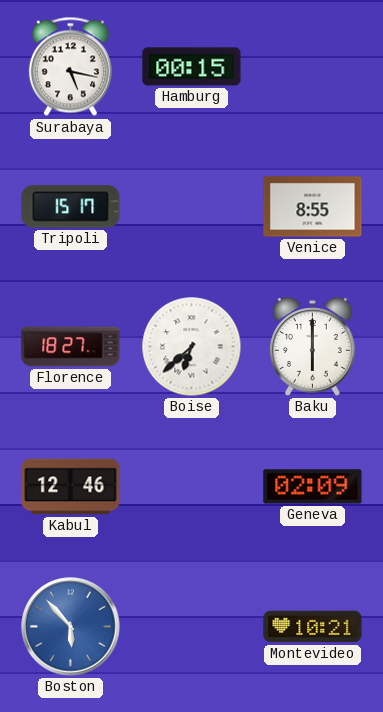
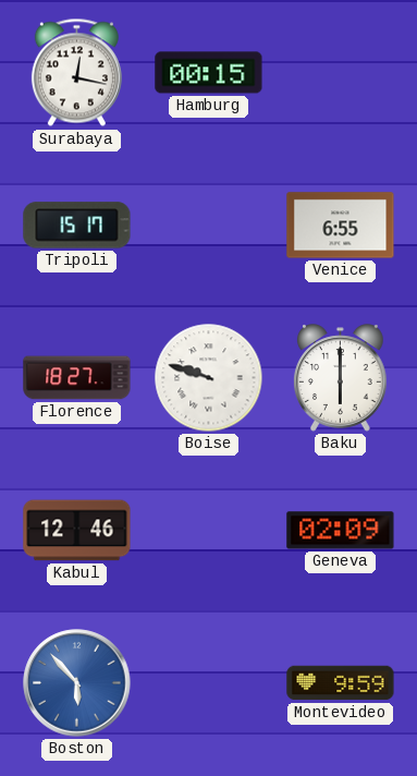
Surabaya: 5:17 -> 12:17
Venice: 8:55 -> 6:55
Boise: 6:38 -> 9:48
Montevideo: 10:21 -> 9:59
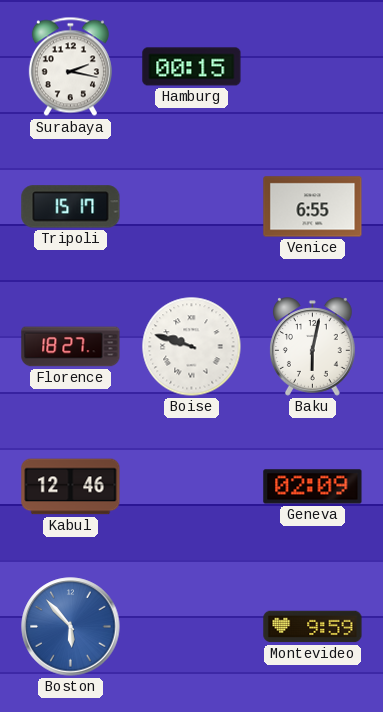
Surabaya: 12:17 -> 2:17
Baku: 6:00 -> 6:02
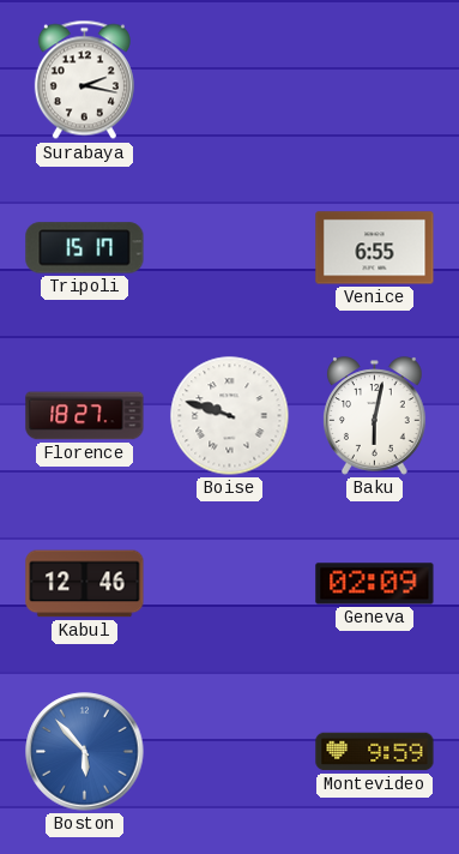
Hamburg: 00:15 -> none
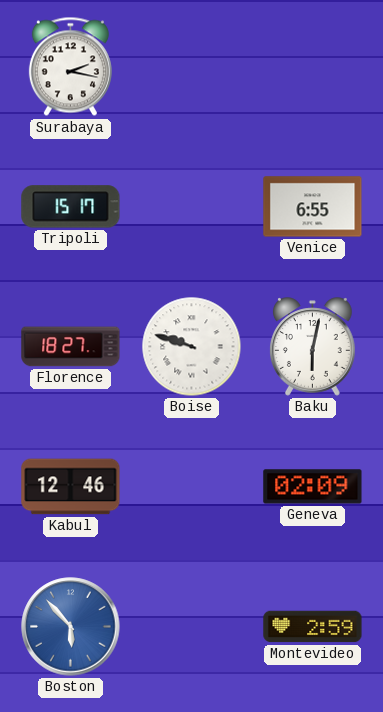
Montevideo: 9:59 -> 2:59
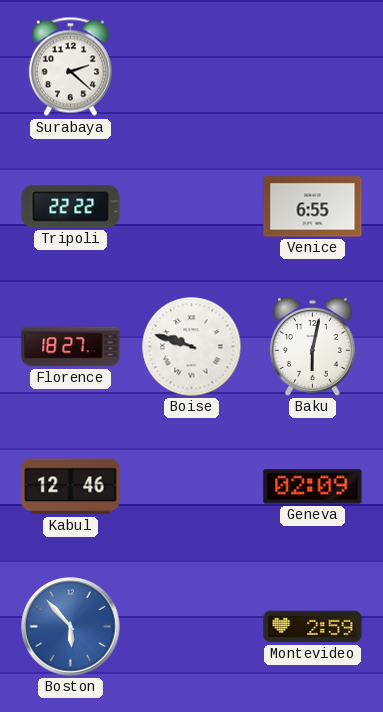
Surabaya: 2:17 -> 2:22
Tripoli: 15:17 -> 22:22
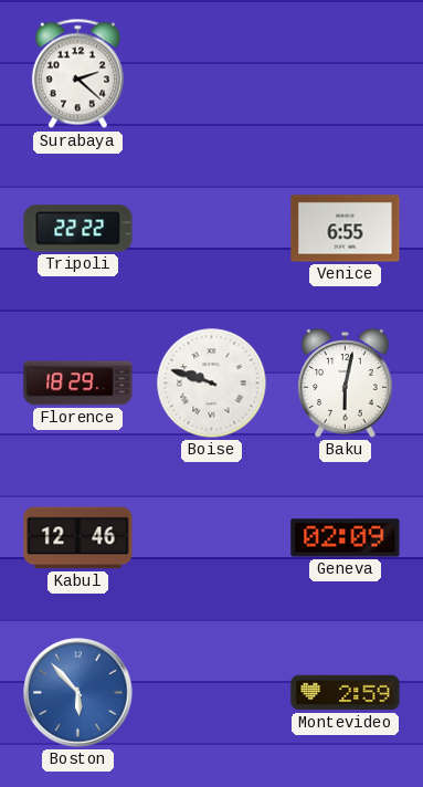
Florence: 18:27 -> 18:29
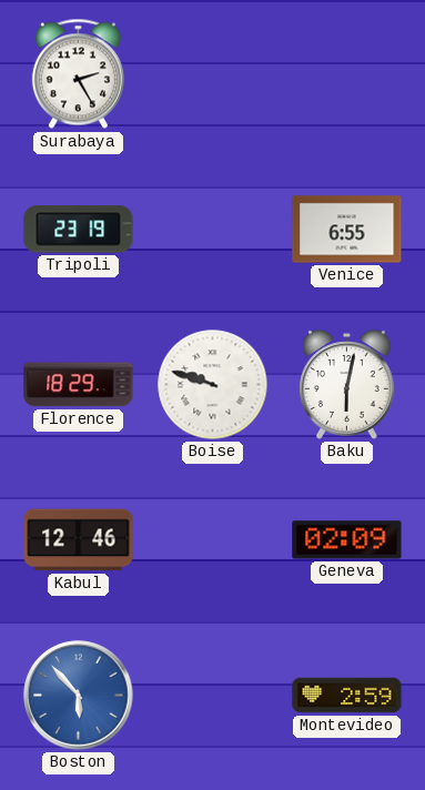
Surabaya: 2:22 -> 2:25
Tripoli: 22:22 -> 23:19
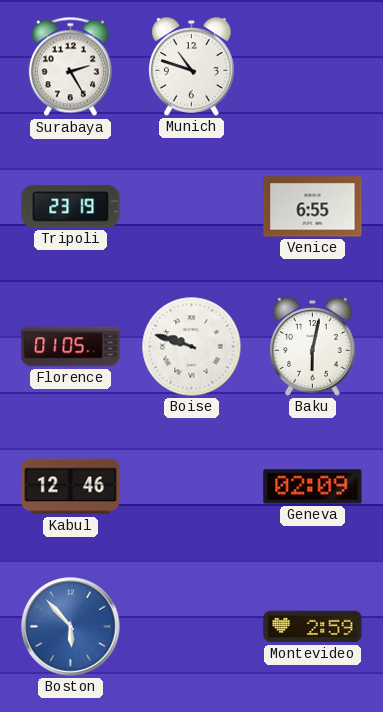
Munich: none -> 10:48
Florence: 18:29 -> 01:05
